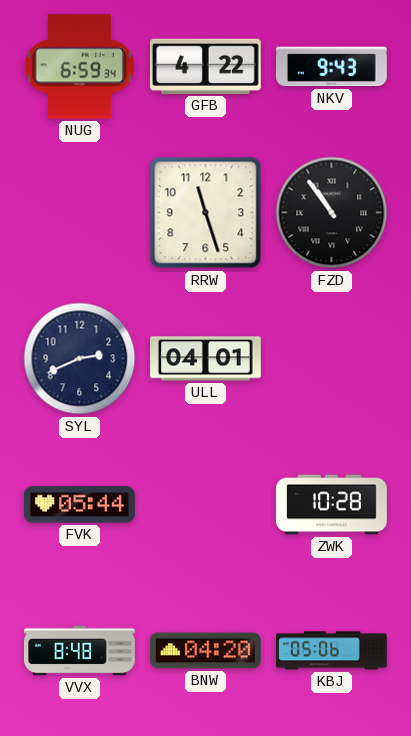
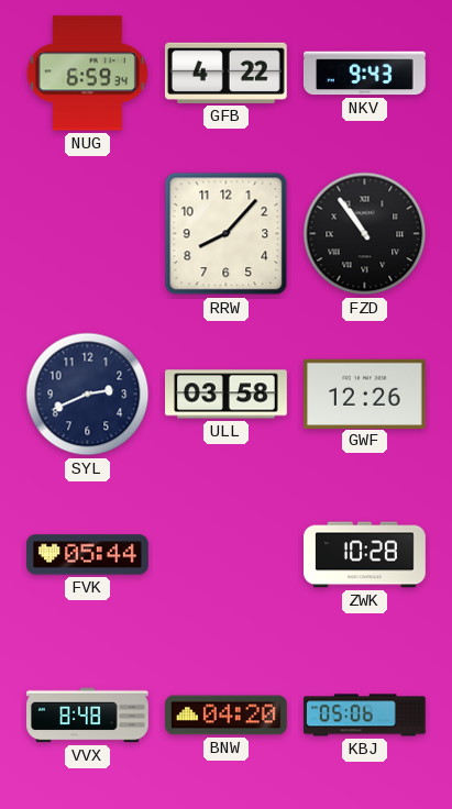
RRW: 11:27 -> 8:07
ULL: 04:01 -> 03:58
GWF: none -> 12:26
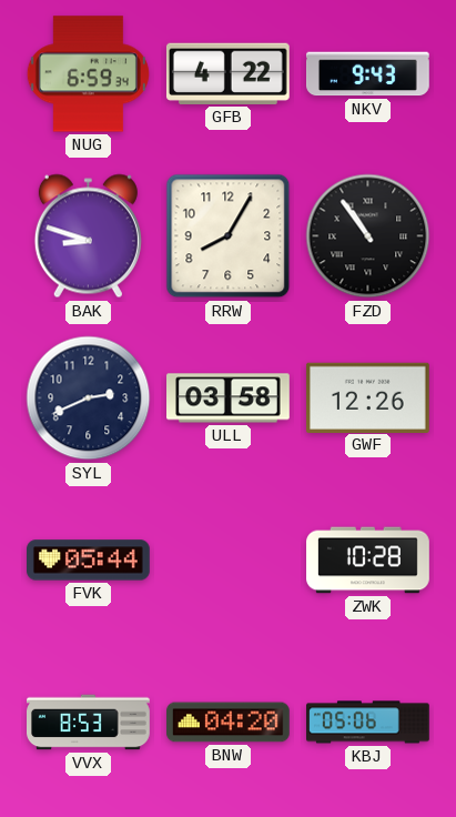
BAK: none -> 8:48
RRW: 8:07 -> 8:05
VVX: 8:48 -> 8:53
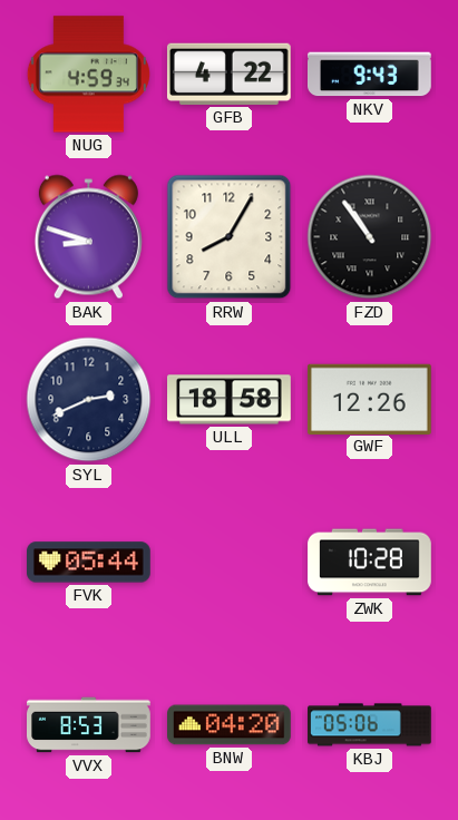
NUG: 6:59 -> 4:59
ULL: 03:58 -> 18:58
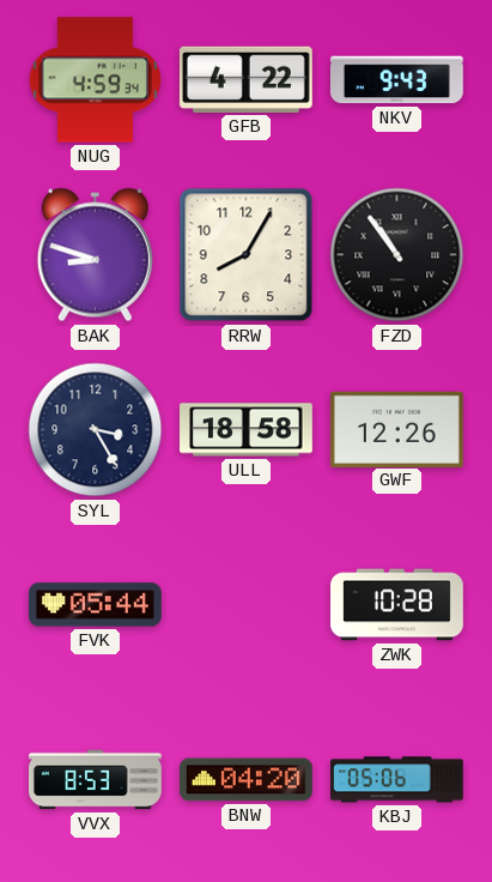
SYL: 2:41 -> 3:25
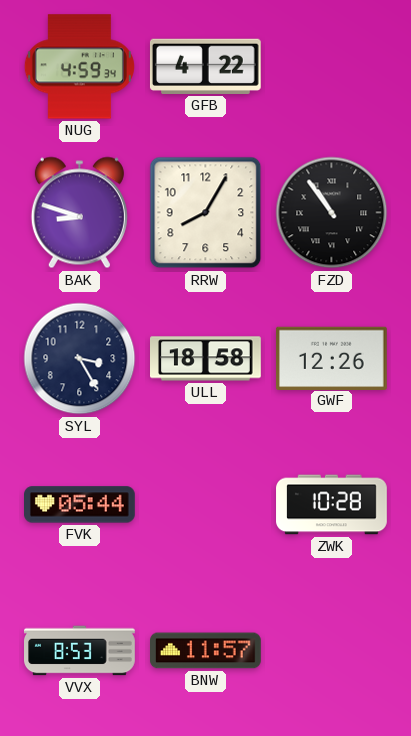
NKV: 9:43 -> none
BNW: 04:20 -> 11:57
KBJ: 05:06 -> none
